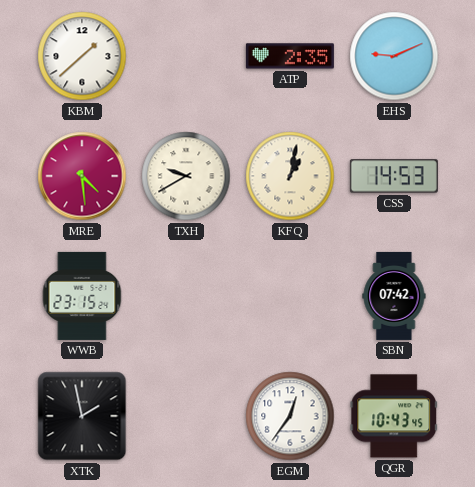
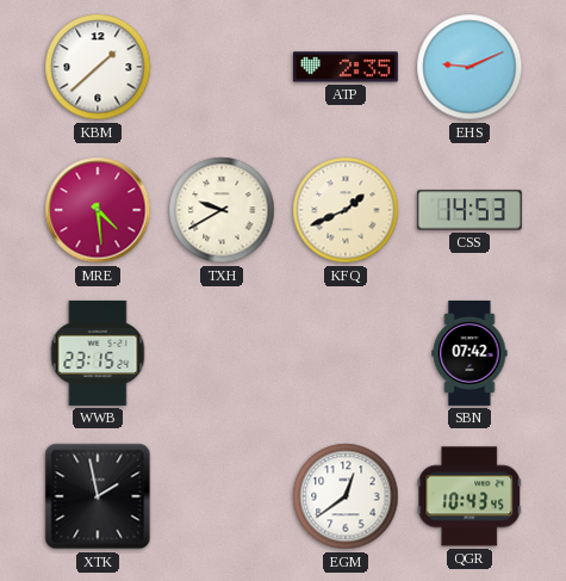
KFQ: 1:02 -> 1:41
EGM: 12:36 -> 12:39
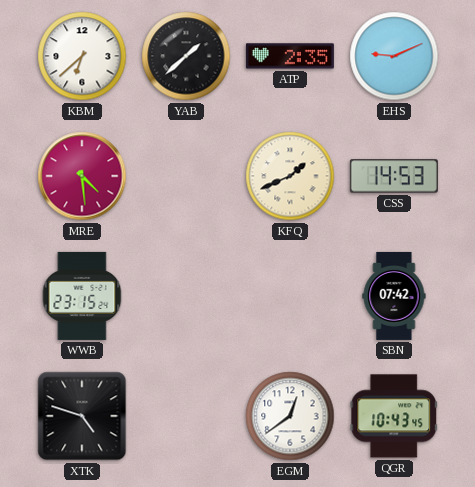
KBM: 1:38 -> 6:38
YAB: none -> 1:38
TXH: 9:40 -> none
XTK: 1:58 -> 4:48
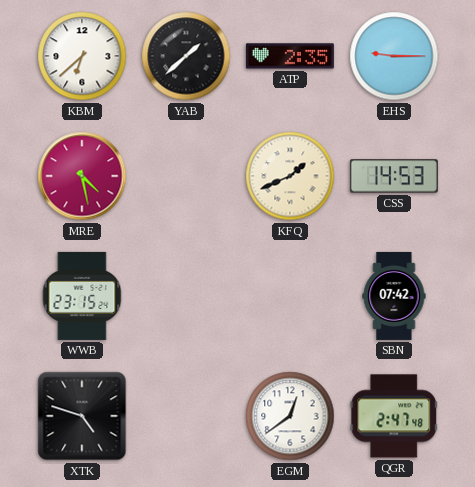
EHS: 9:11 -> 9:15
MRE: 4:29 -> 4:28
QGR: 10:43 -> 2:47
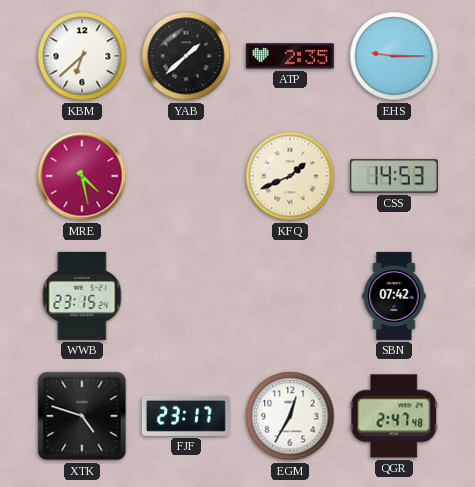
FJF: none -> 23:17
EGM: 12:39 -> 12:35
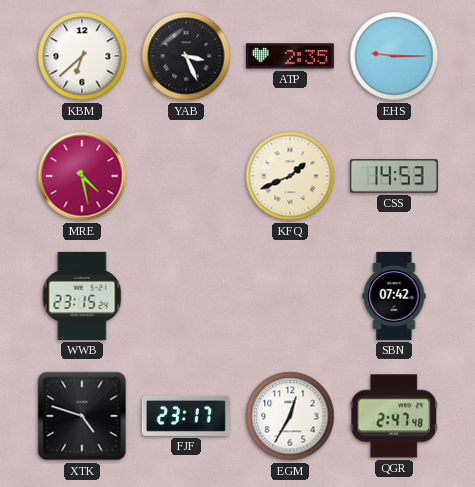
YAB: 1:38 -> 3:26
